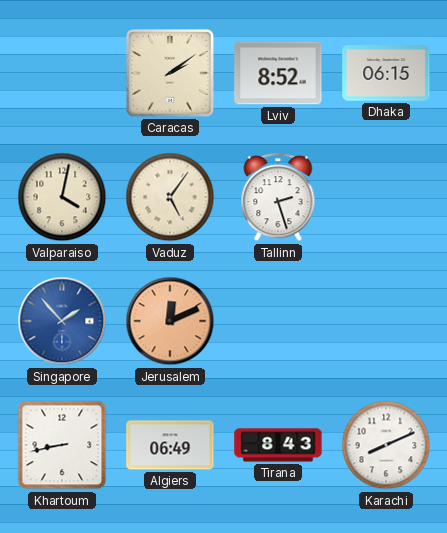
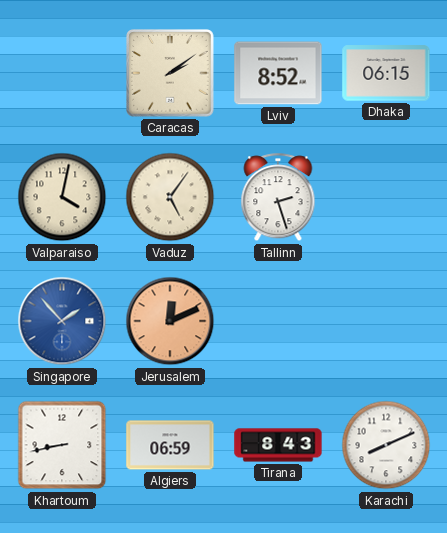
Algiers: 06:49 -> 06:59
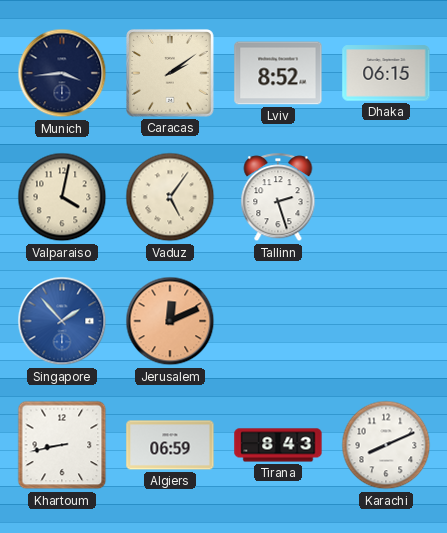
Munich: none -> 3:44
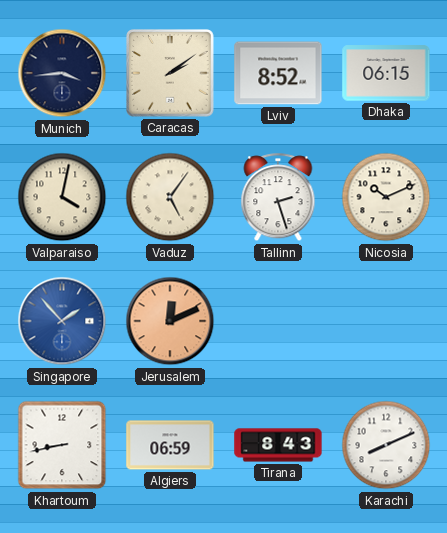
Nicosia: none -> 10:11
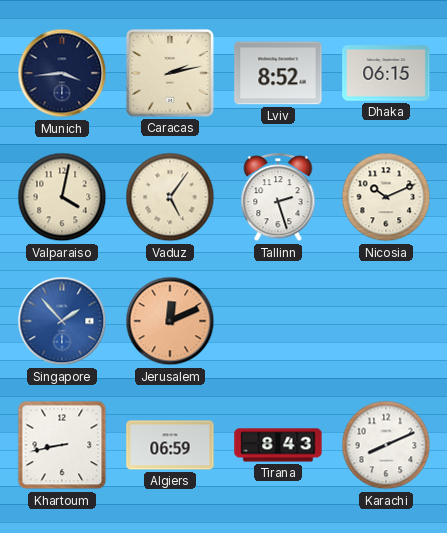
Caracas: 2:09 -> 2:13
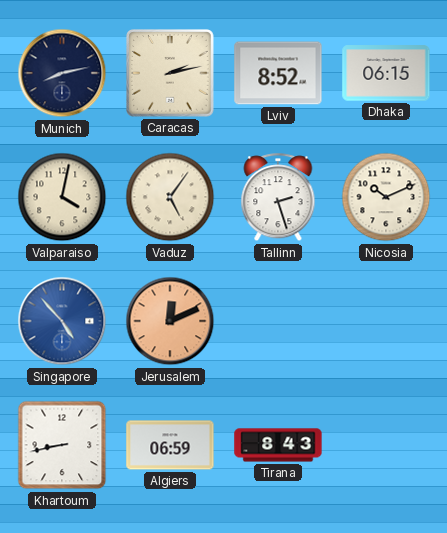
Munich: 3:44 -> 8:13
Singapore: 1:53 -> 4:53
Karachi: 8:11 -> none
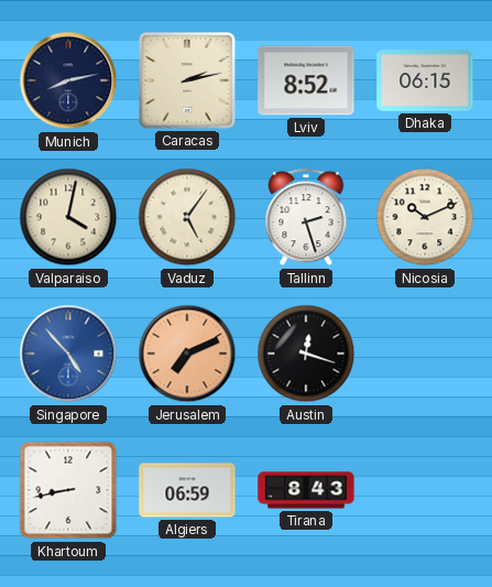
Jerusalem: 12:11 -> 7:11
Austin: none -> 12:18
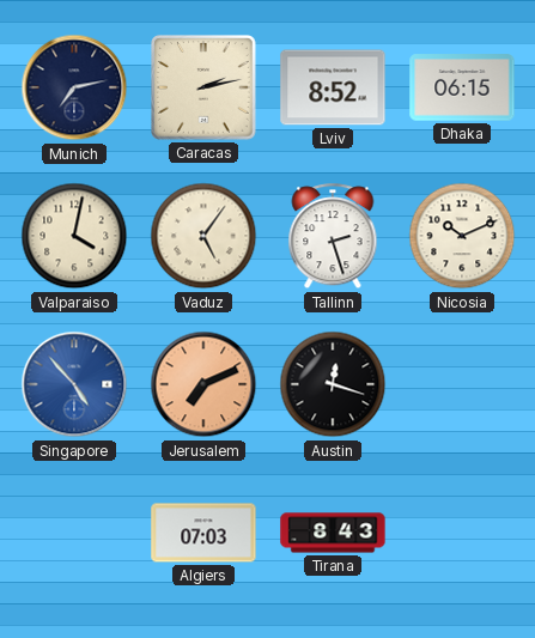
Munich: 8:13 -> 7:13
Khartoum: 8:43 -> none
Algiers: 06:59 -> 07:03
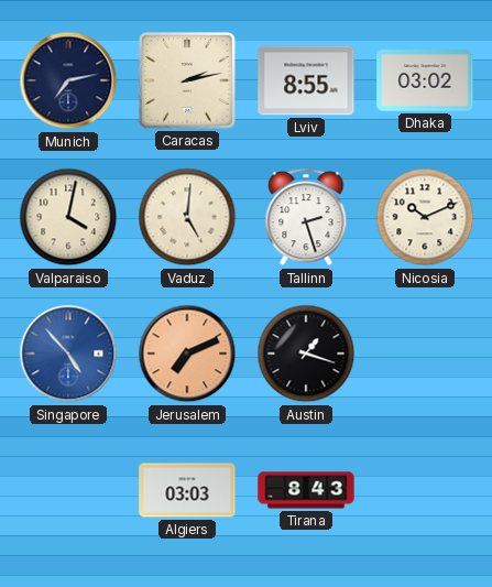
Lviv: 8:52 -> 8:55
Dhaka: 06:15 -> 03:02
Vaduz: 5:06 -> 5:01
Austin: 12:18 -> 1:18
Algiers: 07:03 -> 03:03
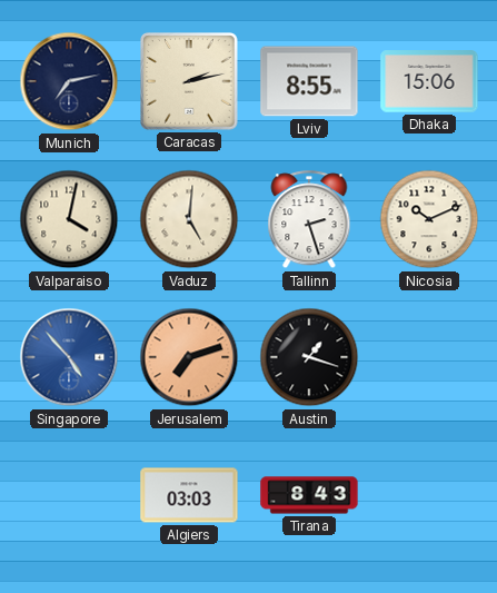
Dhaka: 03:02 -> 15:06
Jerusalem: 7:11 -> 7:12
